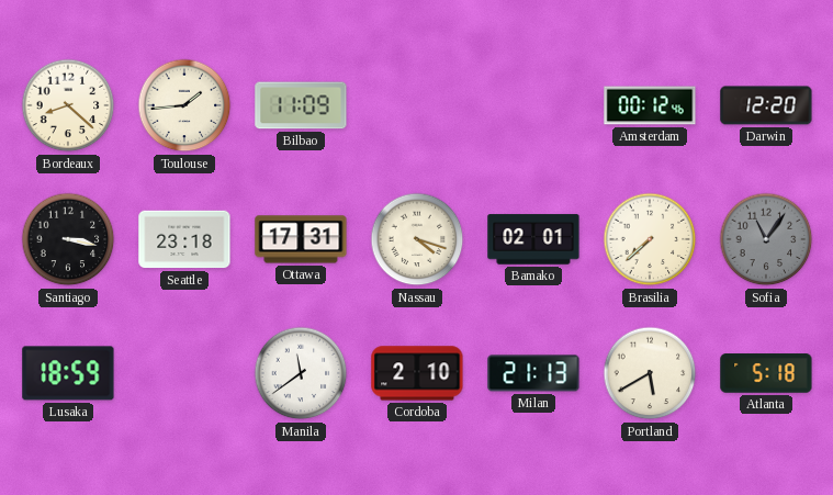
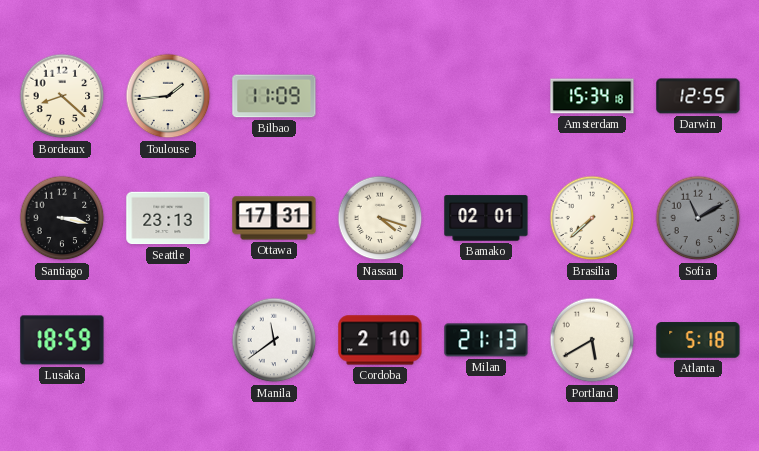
Amsterdam: 00:12 -> 15:34
Darwin: 12:20 -> 12:55
Seattle: 23:18 -> 23:13
Sofia: 11:06 -> 11:10
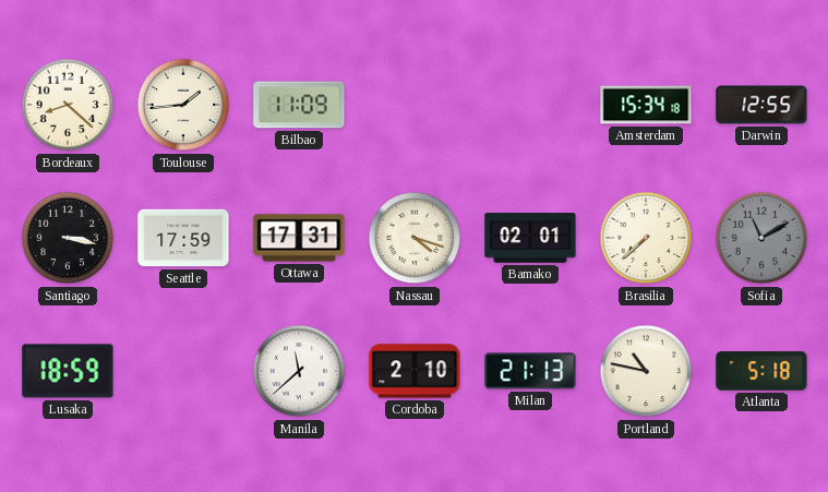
Seattle: 23:13 -> 17:59
Manila: 11:39 -> 11:38
Portland: 5:40 -> 10:47
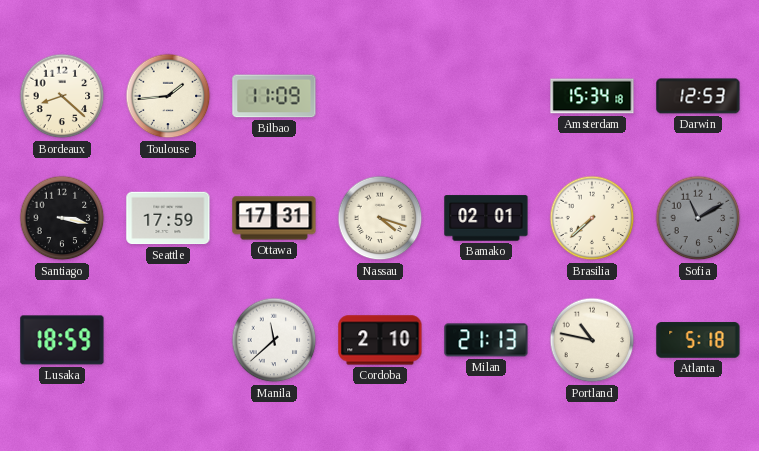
Darwin: 12:55 -> 12:53
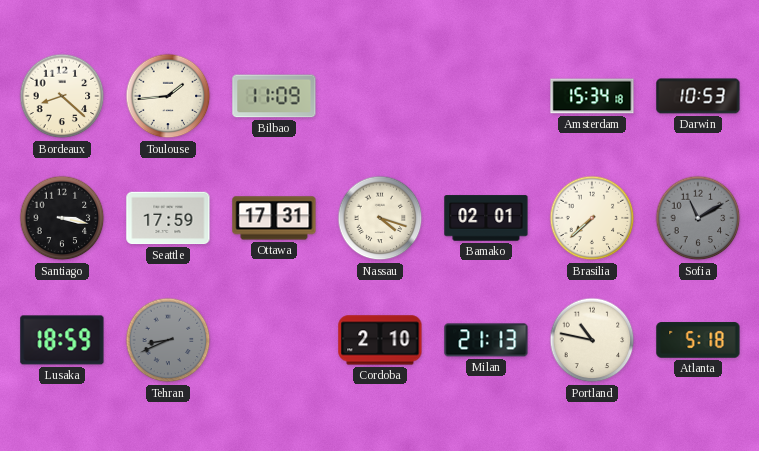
Darwin: 12:53 -> 10:53
Tehran: none -> 8:41
Manila: 11:38 -> none
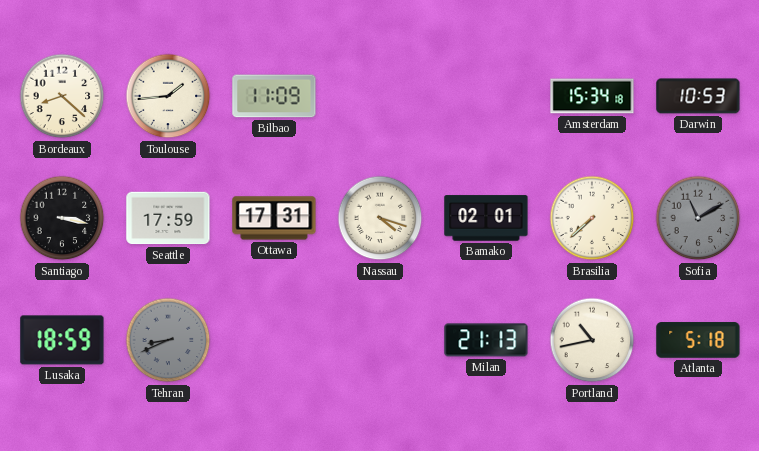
Cordoba: 2:10 -> none
Portland: 10:47 -> 10:43
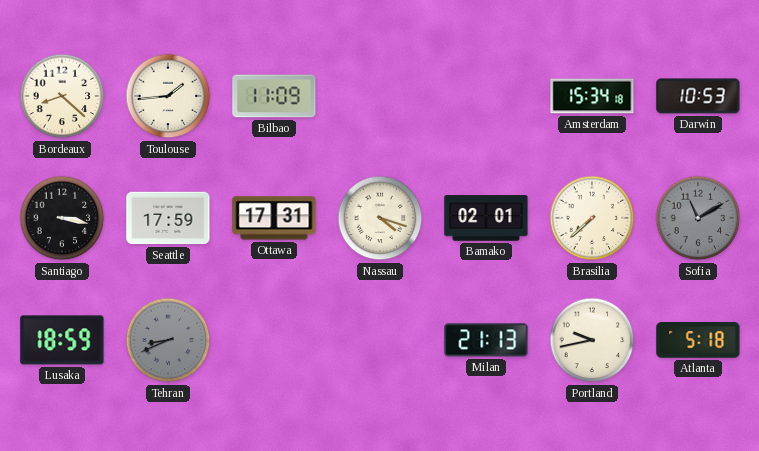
Portland: 10:43 -> 9:43
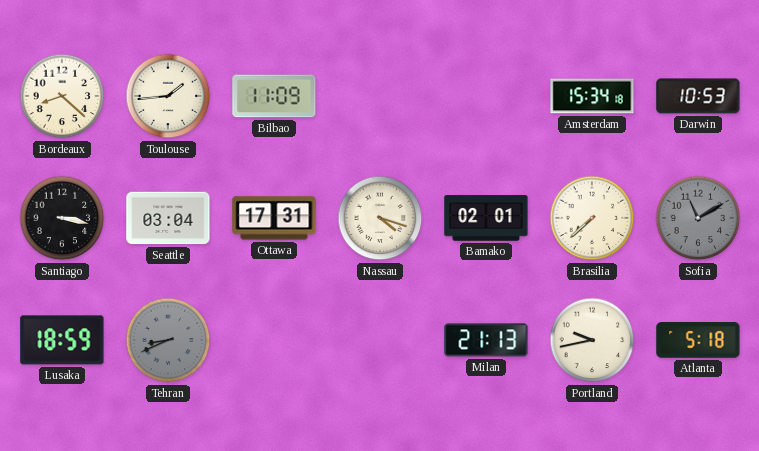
Seattle: 17:59 -> 03:04
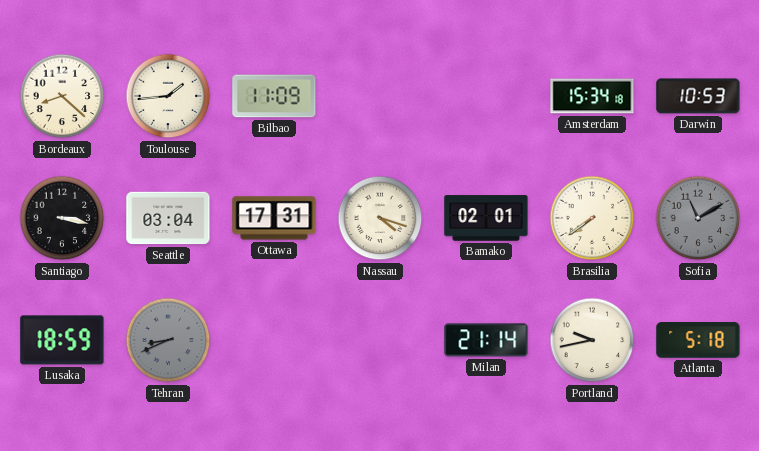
Brasilia: 7:38 -> 7:39
Milan: 21:13 -> 21:14
